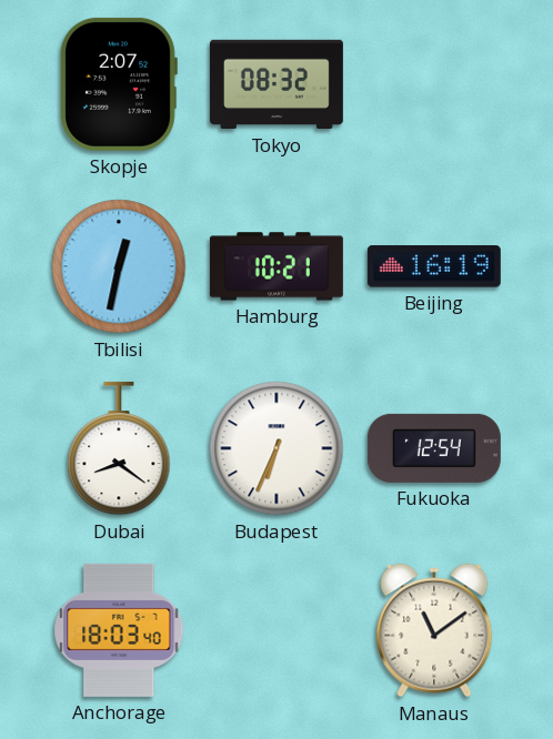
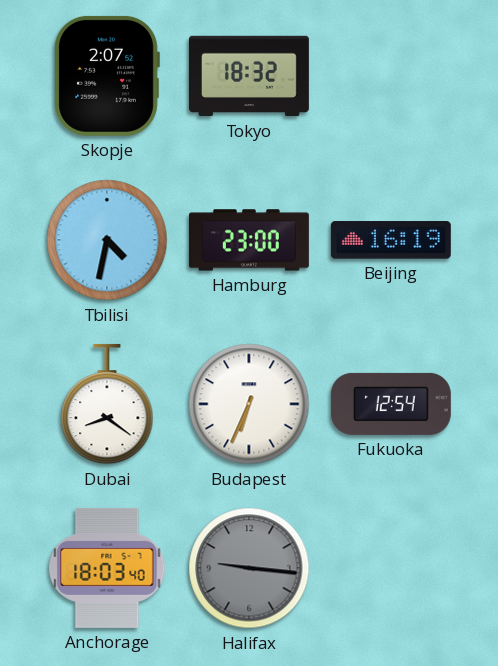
Tokyo: 08:32 -> 18:32
Tbilisi: 12:32 -> 4:32
Hamburg: 10:21 -> 23:00
Halifax: none -> 9:16
Manaus: 11:09 -> none
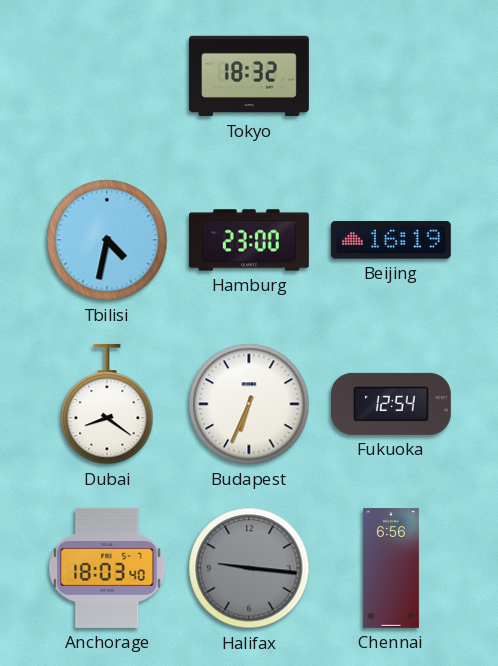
Skopje: 2:07 -> none
Chennai: none -> 6:56
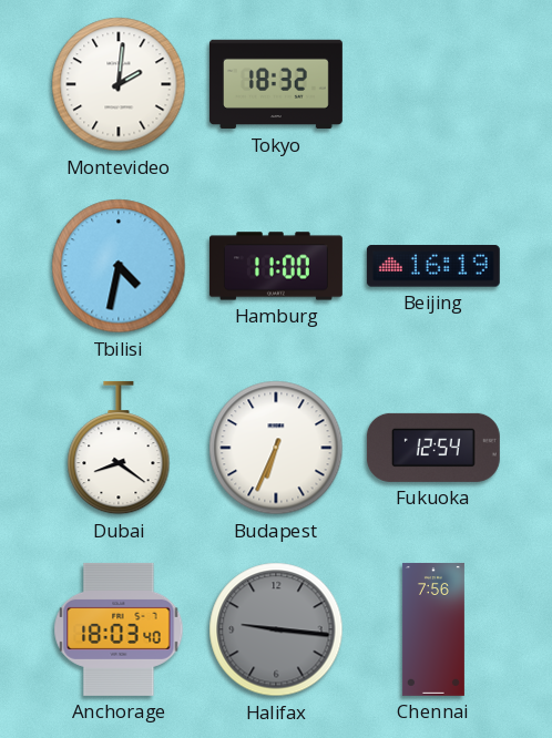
Montevideo: none -> 2:01
Hamburg: 23:00 -> 11:00
Chennai: 6:56 -> 7:56
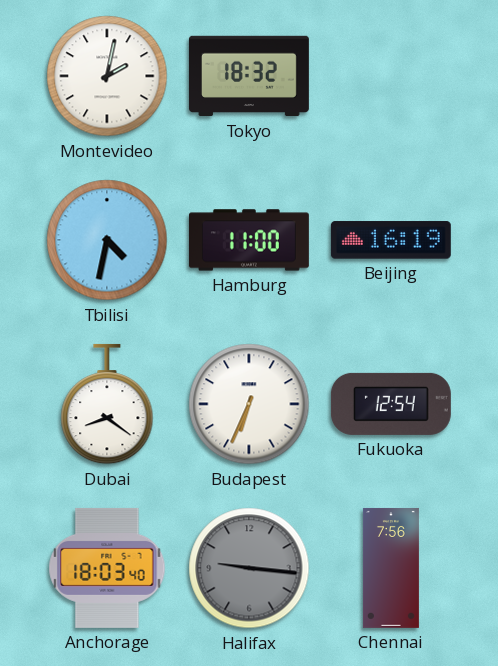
Montevideo: 2:01 -> 2:02
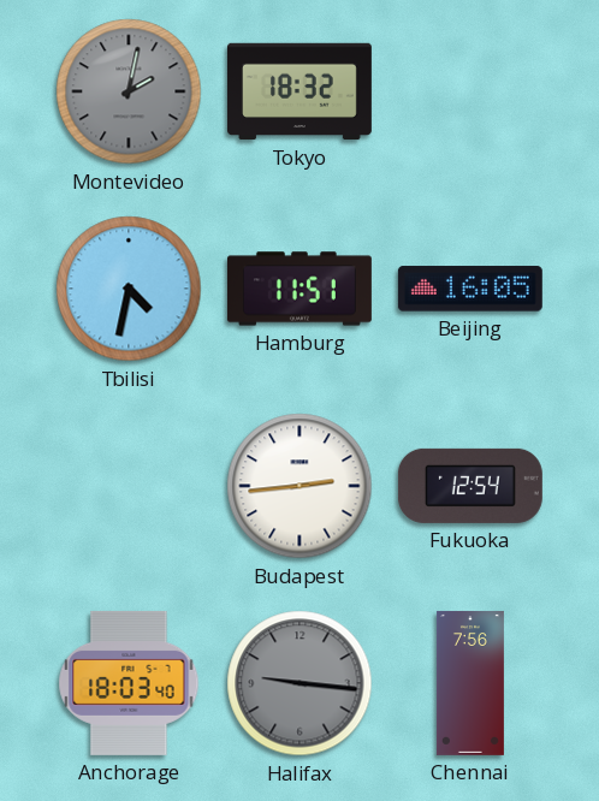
Montevideo dial: white -> grey
Hamburg: 11:00 -> 11:51
Beijing: 16:19 -> 16:05
Dubai: 8:21 -> none
Budapest: 6:34 -> 2:44
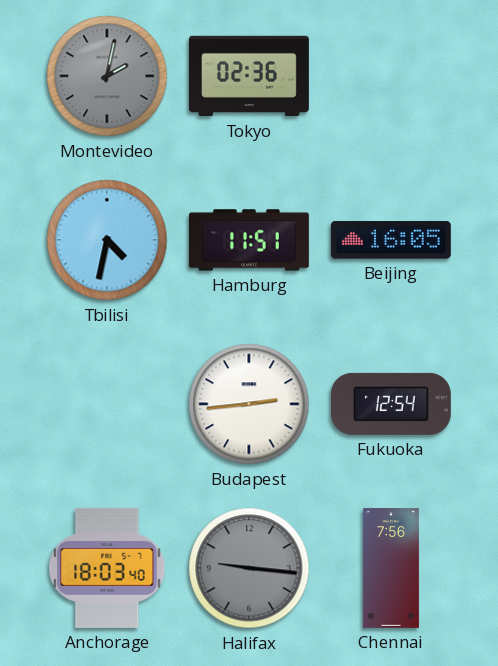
Tokyo: 18:32 -> 02:36
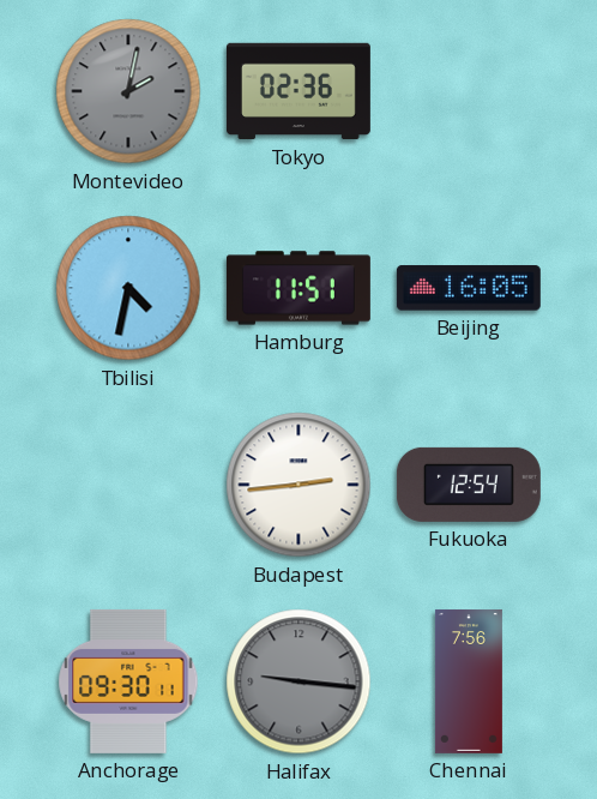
Anchorage: 18:03 -> 09:30
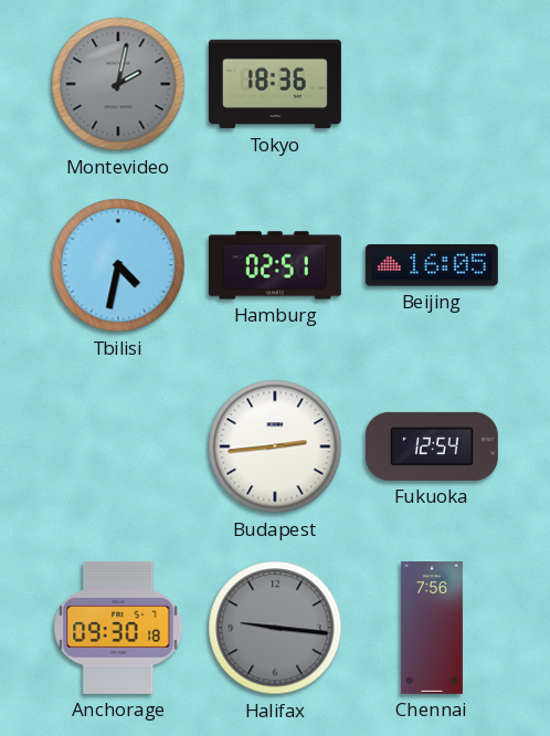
Tokyo: 02:36 -> 18:36
Hamburg: 11:51 -> 02:51
Anchorage: 09:30:11 -> 09:30:18
